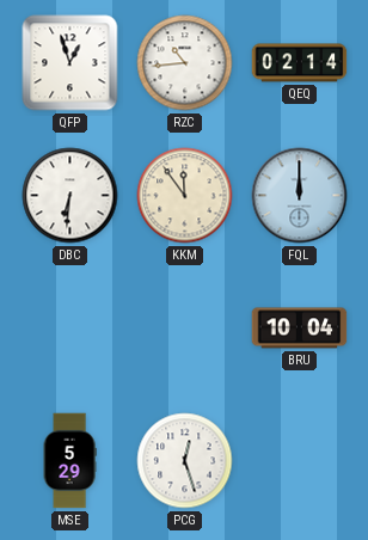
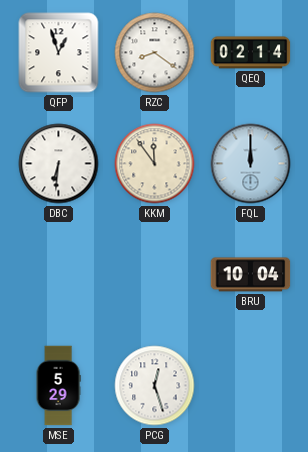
RZC: 10:44 -> 8:21
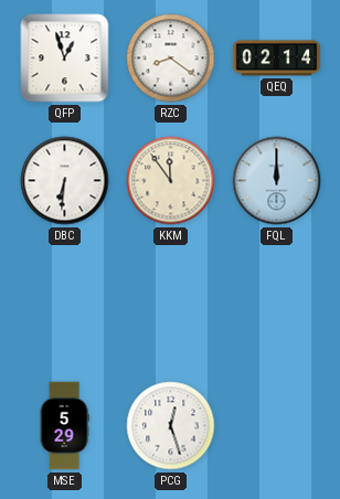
BRU: 10:04 -> none
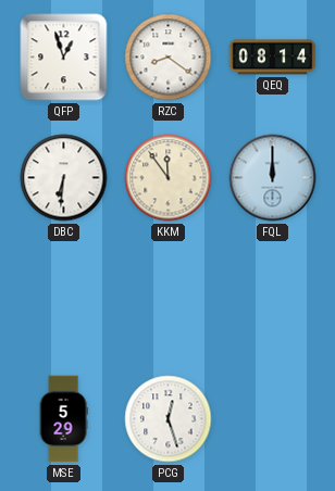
QEQ: 02:14 -> 08:14
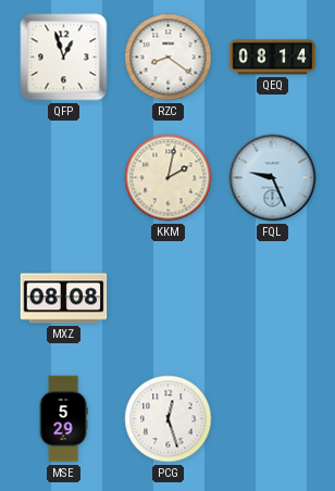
DBC: 6:31 -> none
KKM: 11:54 -> 2:02
FQL: 12:00 -> 9:26
MXZ: none -> 08:08
